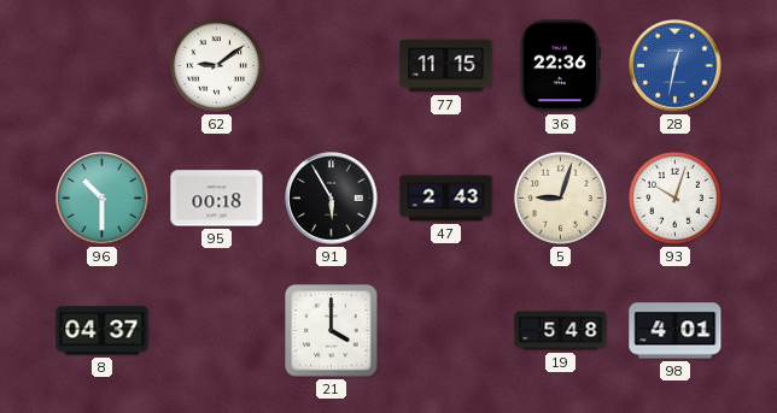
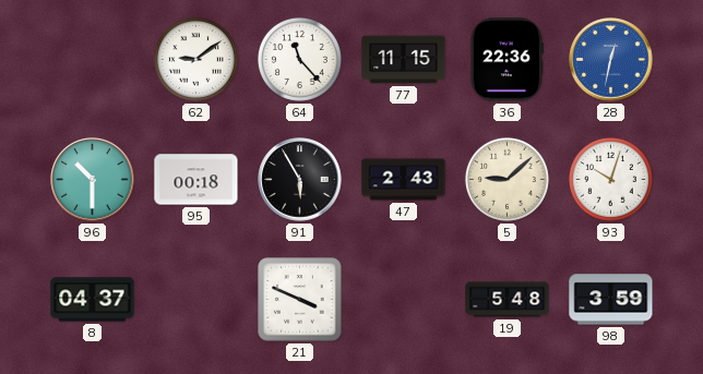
64: none -> 11:23
5: 9:03 -> 9:08
21: 4:00 -> 3:49
98: 4:01 -> 3:59
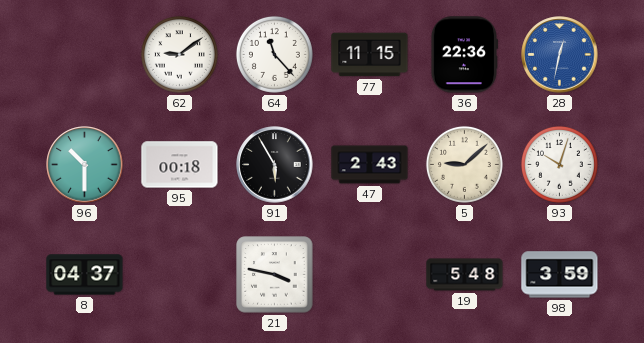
21: 3:49 -> 3:47
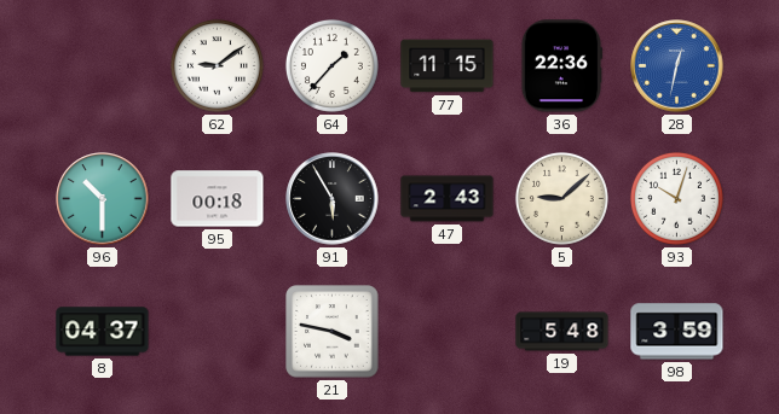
64: 11:23 -> 1:37
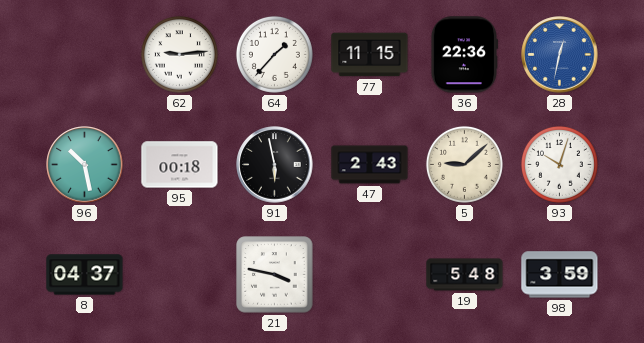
62: 9:09 -> 9:14
96: 10:30 -> 10:28
91: 5:55 -> 5:58
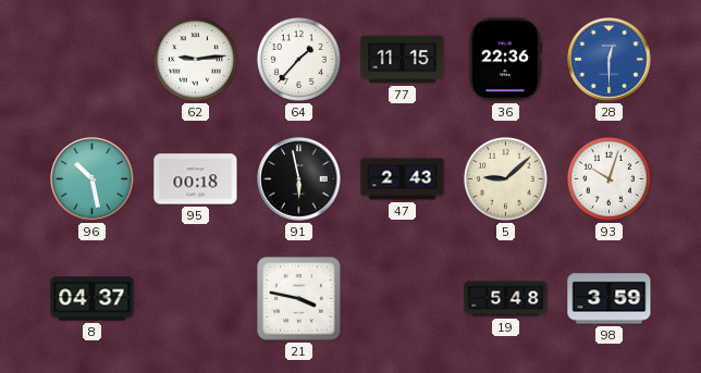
28: 12:32 -> 12:30
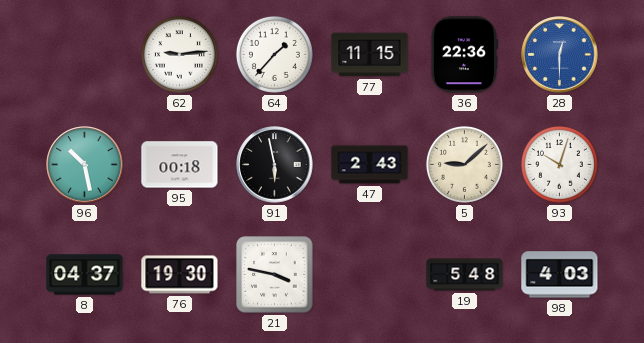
76: none -> 19:30
98: 3:59 -> 4:03
